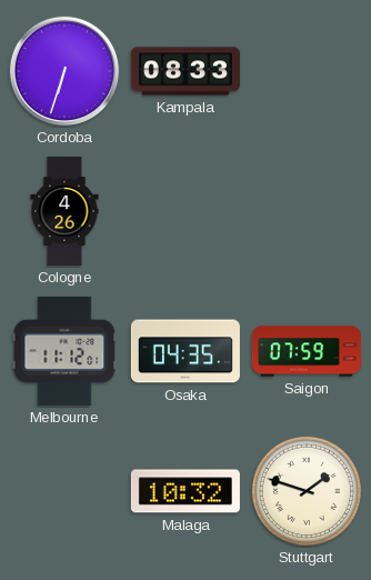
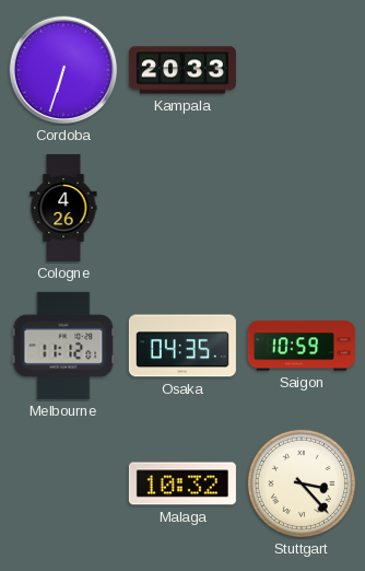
Kampala: 08:33 -> 20:33
Saigon: 07:59 -> 10:59
Stuttgart: 1:48 -> 3:23
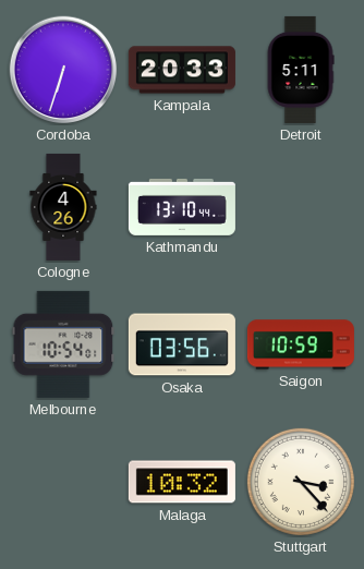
Detroit: none -> 5:11
Kathmandu: none -> 13:10
Melbourne: 11:12 -> 10:54
Osaka: 04:35 -> 03:56
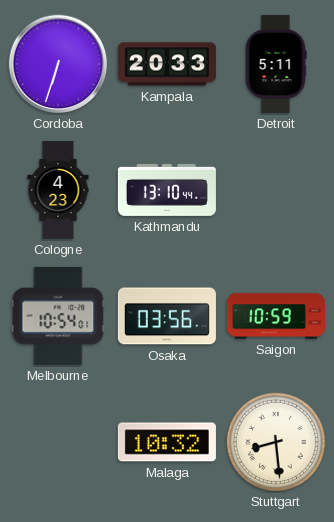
Cologne: 4:26 -> 4:23
Stuttgart: 3:23 -> 8:29
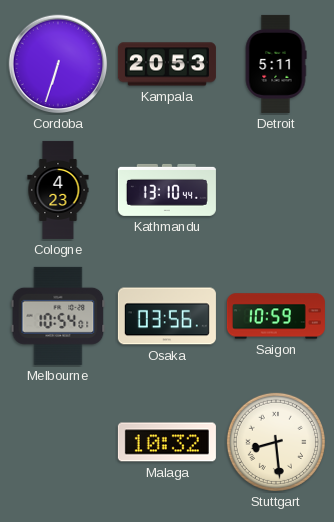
Kampala: 20:33 -> 20:53
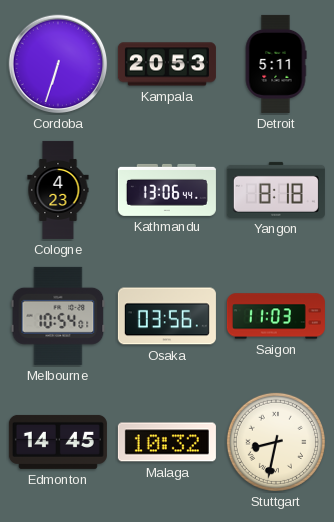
Kathmandu: 13:10 -> 13:06
Yangon: none -> 8:18
Saigon: 10:59 -> 11:03
Edmonton: none -> 14:45
Stuttgart: 8:29 -> 8:32
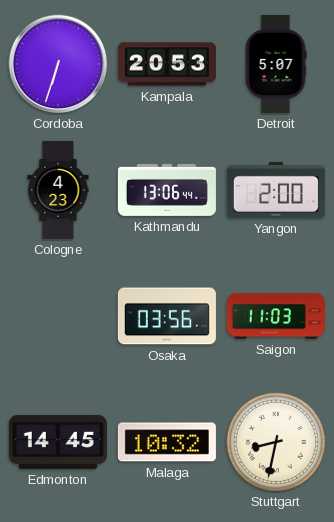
Detroit: 5:11 -> 5:07
Yangon: 8:18 -> 2:00
Melbourne: 10:54 -> none
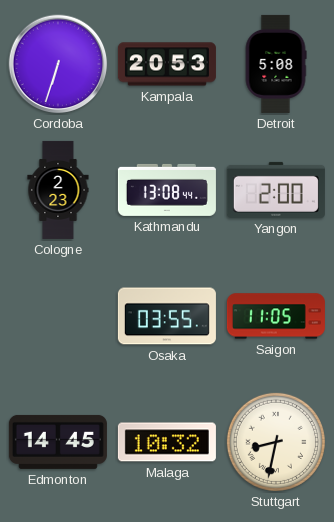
Detroit: 5:07 -> 5:08
Cologne: 4:23 -> 2:23
Kathmandu: 13:06 -> 13:08
Osaka: 03:56 -> 03:55
Saigon: 11:03 -> 11:05
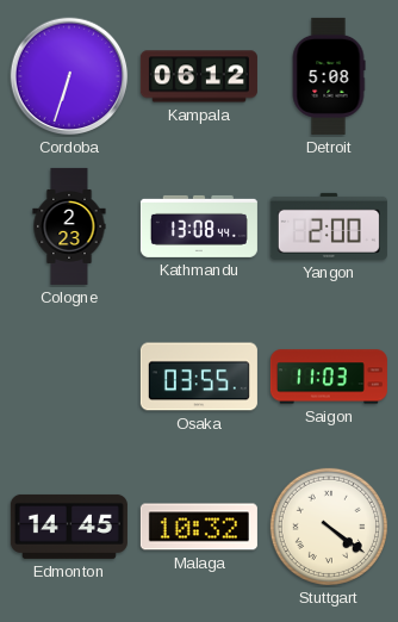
Kampala: 20:53 -> 06:12
Saigon: 11:05 -> 11:03
Stuttgart: 8:32 -> 4:21
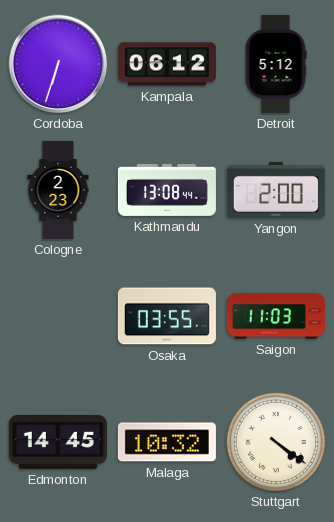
Detroit: 5:08 -> 5:12
